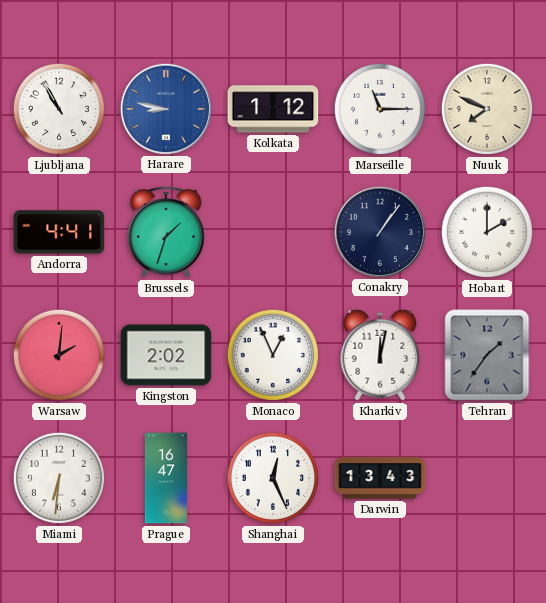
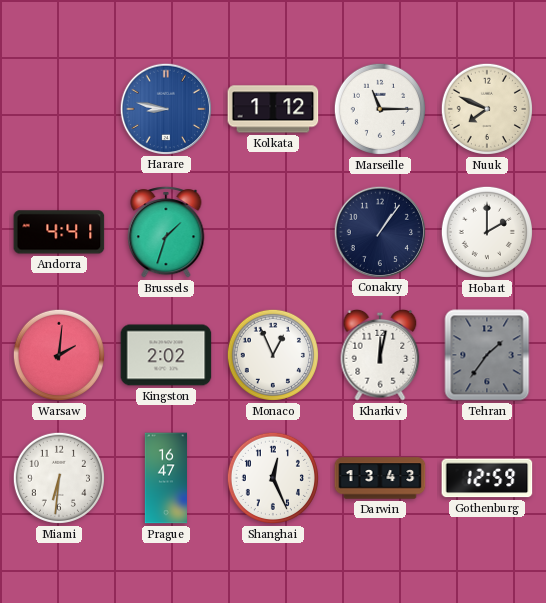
Ljubljana: 10:55 -> none
Gothenburg: none -> 12:59
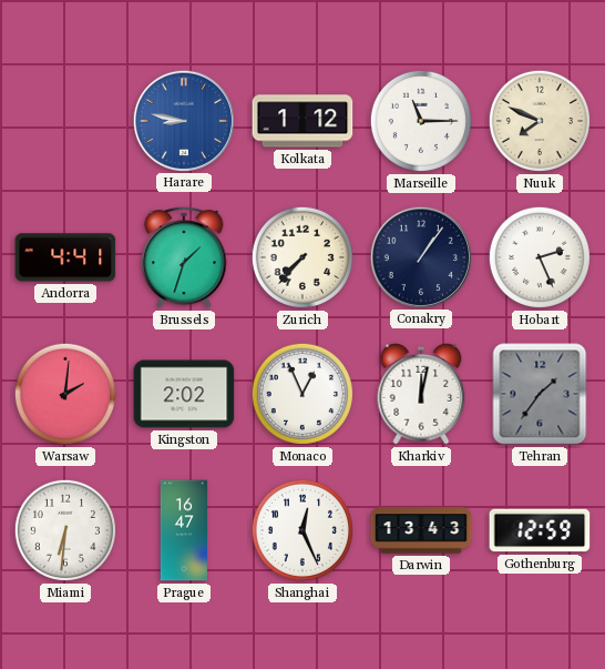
Zurich: none -> 7:37
Hobart: 2:00 -> 2:26
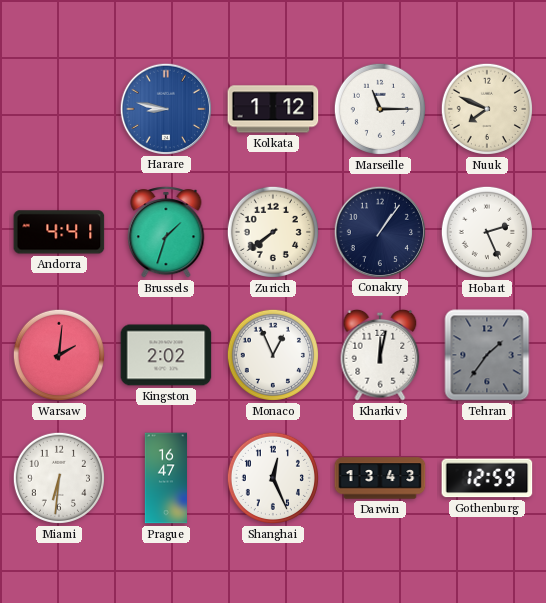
Zurich: 7:37 -> 7:39
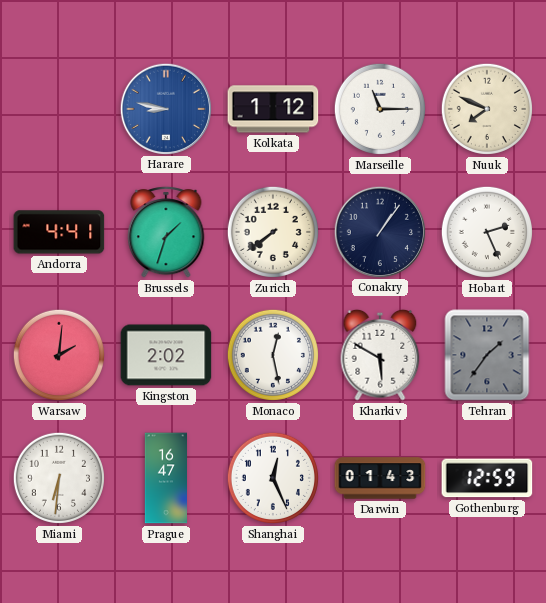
Monaco: 12:56 -> 12:28
Kharkiv: 12:02 -> 5:50
Darwin: 13:43 -> 01:43
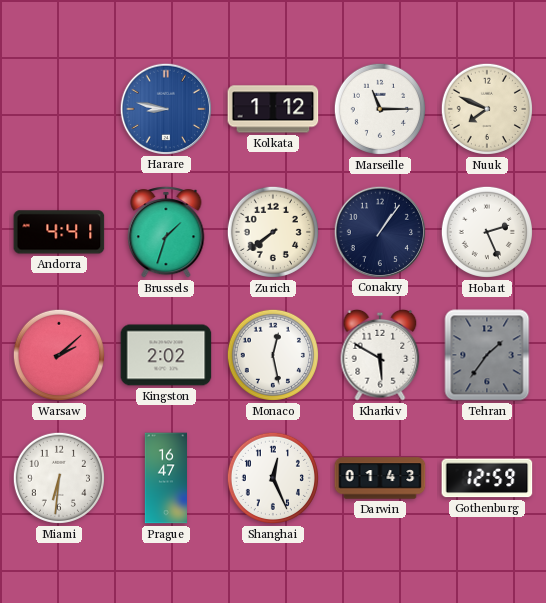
Warsaw: 2:01 -> 2:08
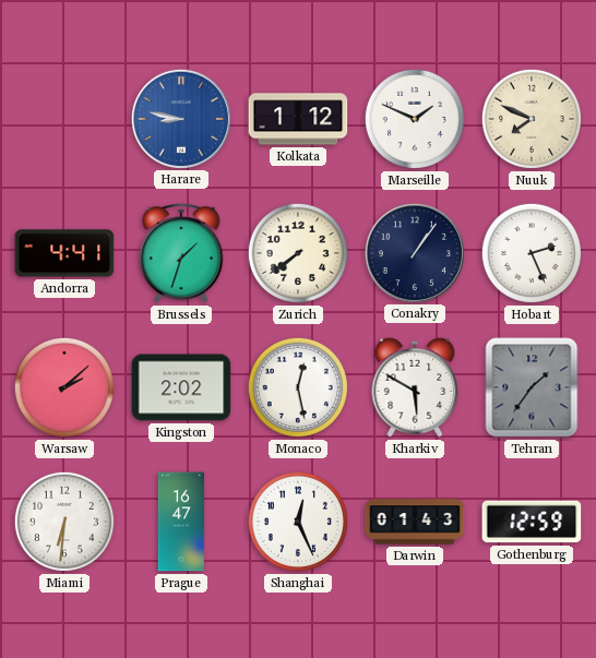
Marseille: 11:15 -> 1:49
